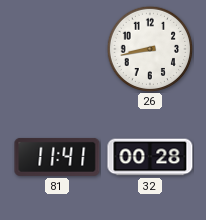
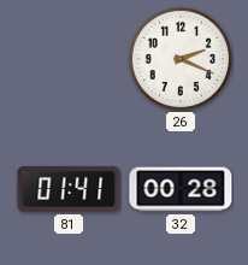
26: 8:43 -> 2:19
81: 11:41 -> 01:41
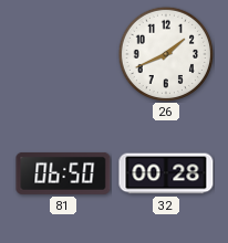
26: 2:19 -> 1:41
81: 01:41 -> 06:50
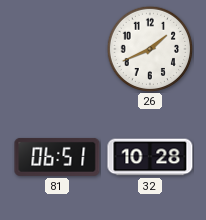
81: 06:50 -> 06:51
32: 00:28 -> 10:28
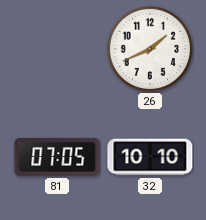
81: 06:51 -> 07:05
32: 10:28 -> 10:10
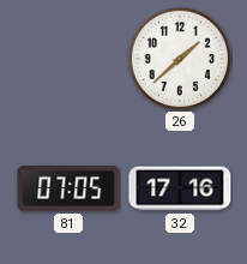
26: 1:41 -> 1:38
32: 10:10 -> 17:16
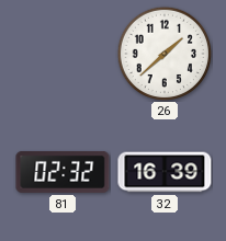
81: 07:05 -> 02:32
32: 17:16 -> 16:39
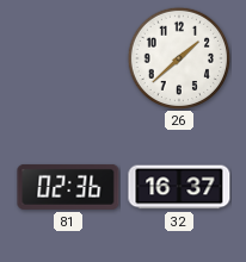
81: 02:32 -> 02:36
32: 16:39 -> 16:37
